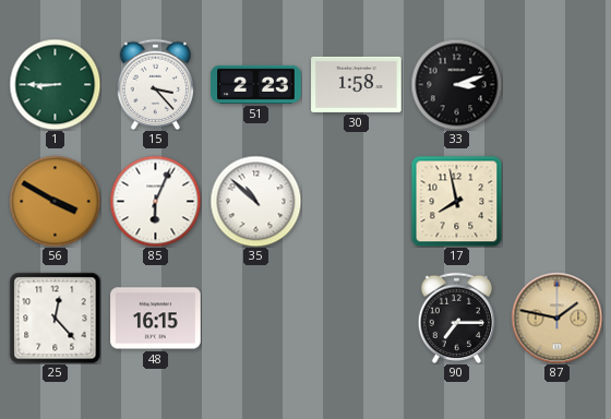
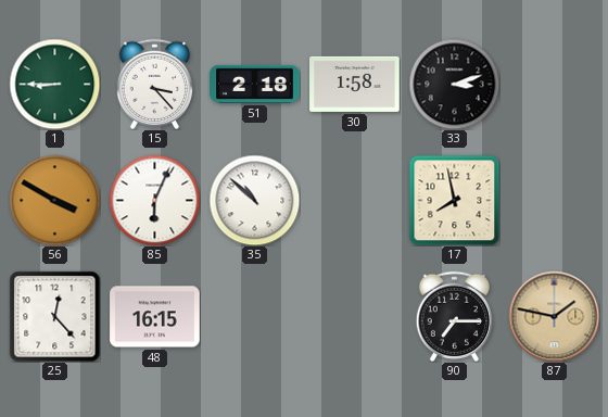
51: 2:23 -> 2:18
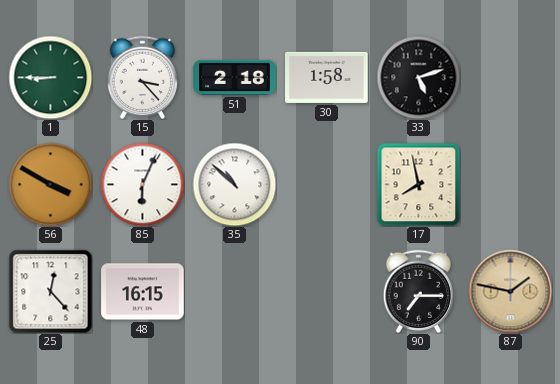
33: 3:12 -> 5:12
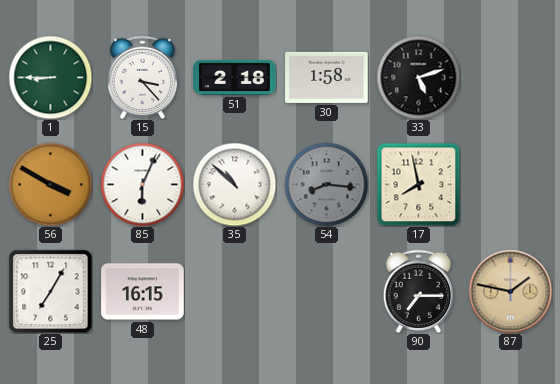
54: none -> 8:16
25: 12:23 -> 7:05
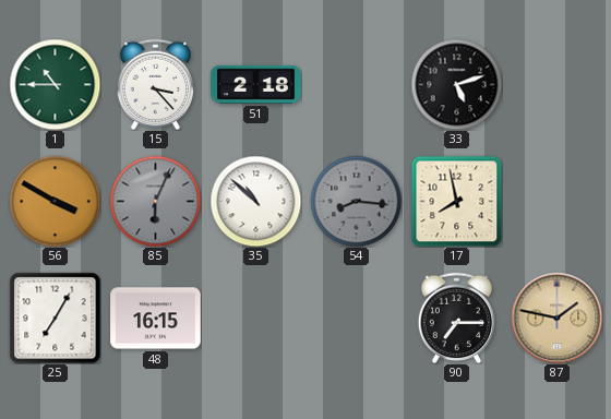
1: 8:45 -> 10:45
30: 1:58 -> none
85 dial: white -> grey
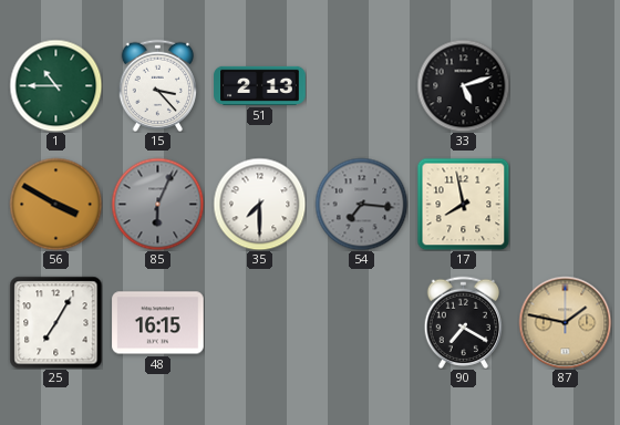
51: 2:18 -> 2:13
35: 10:52 -> 7:30
54: 8:16 -> 7:16
90: 7:15 -> 7:20
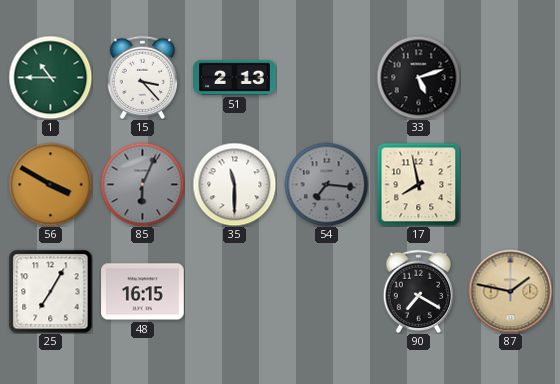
35: 7:30 -> 11:30
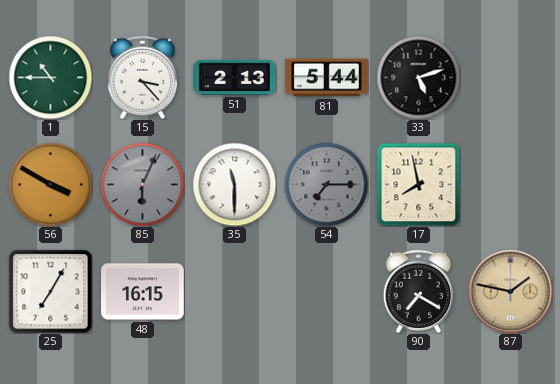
81: none -> 5:44
54: 7:16 -> 7:15
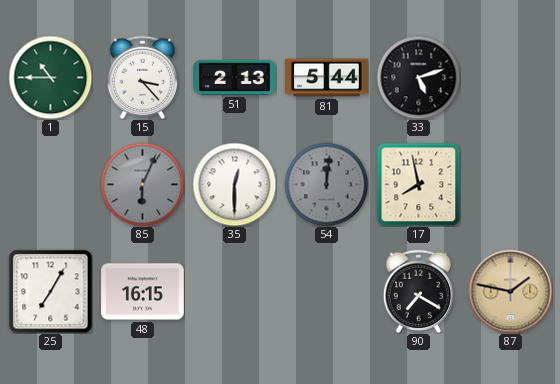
56: 3:50 -> none
35: 11:30 -> 12:30
54: 7:15 -> 12:01
